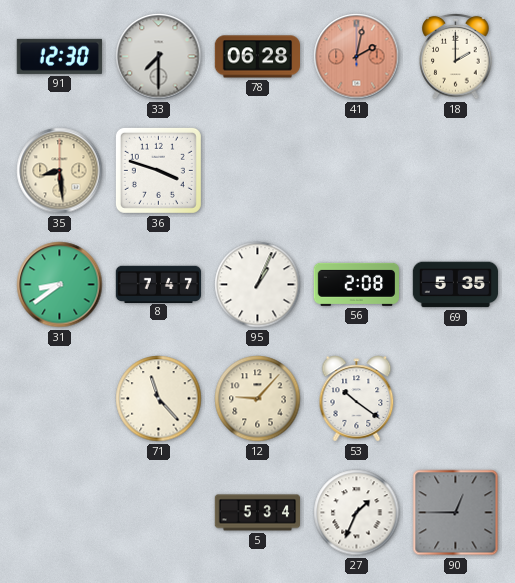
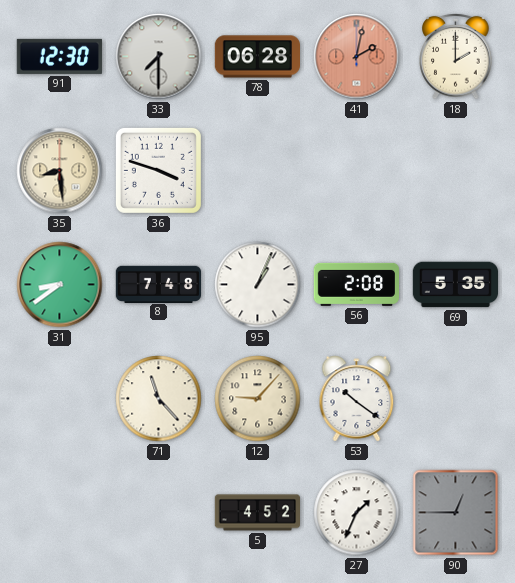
8: 7:47 -> 7:48
5: 5:34 -> 4:52
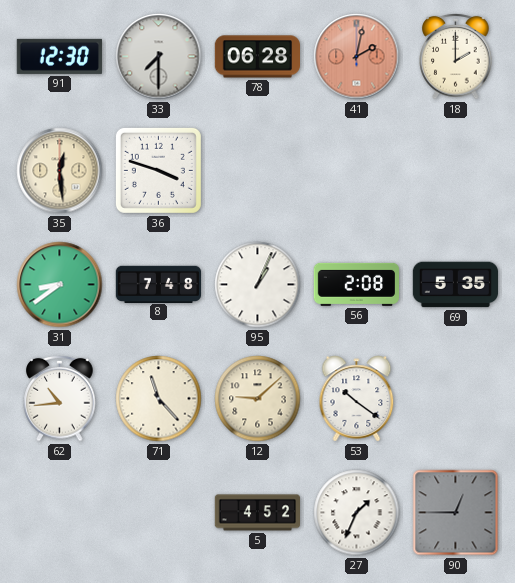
35: 8:29 -> 12:29
62: none -> 10:44
12: 9:07 -> 9:08
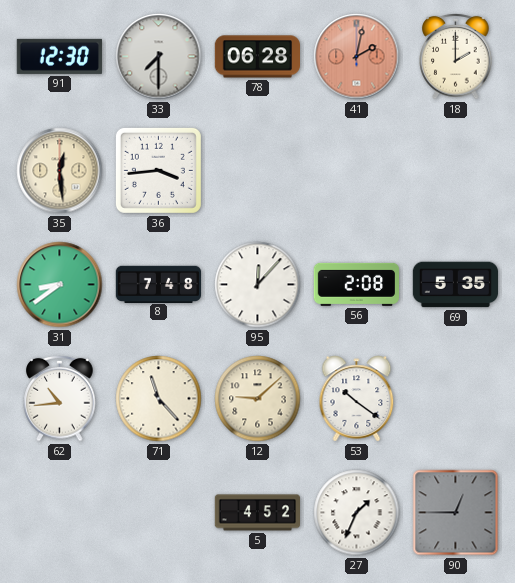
36: 3:48 -> 3:44
95: 1:04 -> 12:07
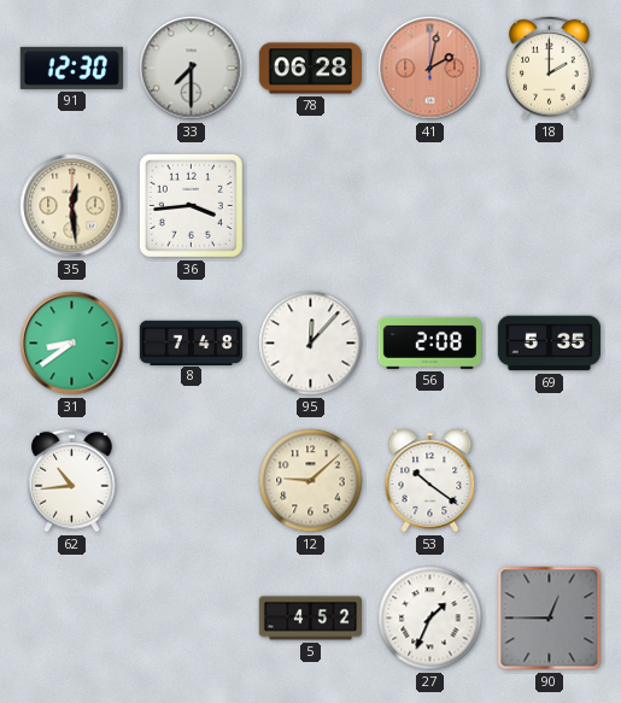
71: 11:23 -> none
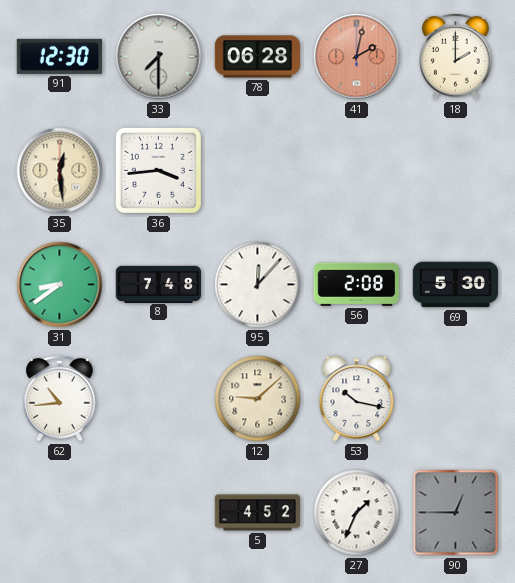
69: 5:35 -> 5:30
53: 10:21 -> 10:17
